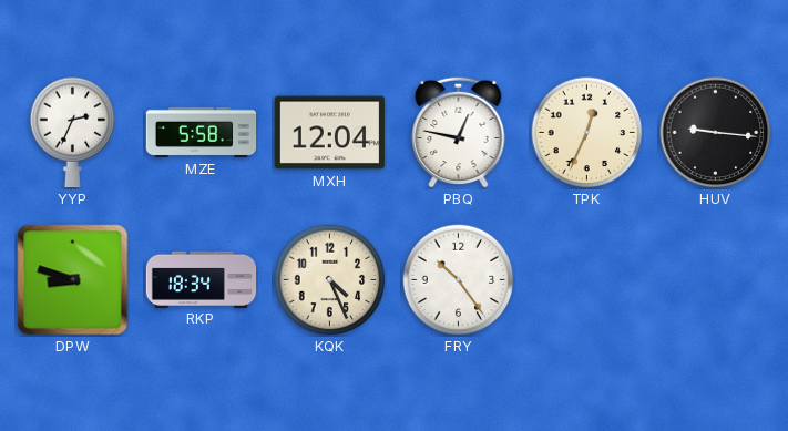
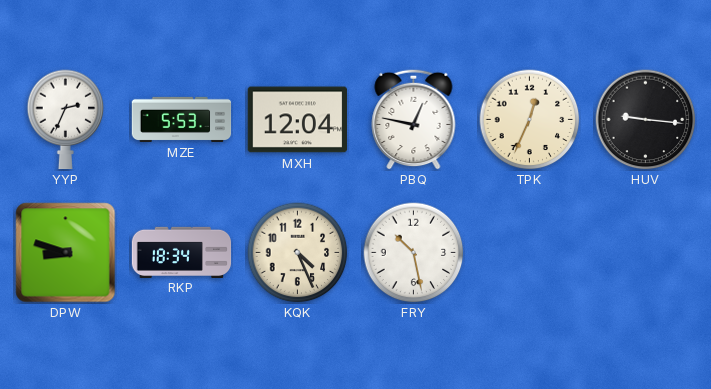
MZE: 5:58 -> 5:53
FRY: 10:24 -> 10:28
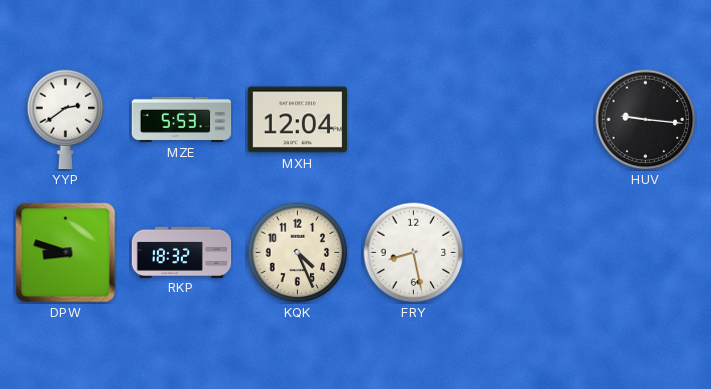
YYP: 2:34 -> 2:39
PBQ: 12:47 -> none
TPK: 12:34 -> none
RKP: 18:34 -> 18:32
FRY: 10:28 -> 8:28
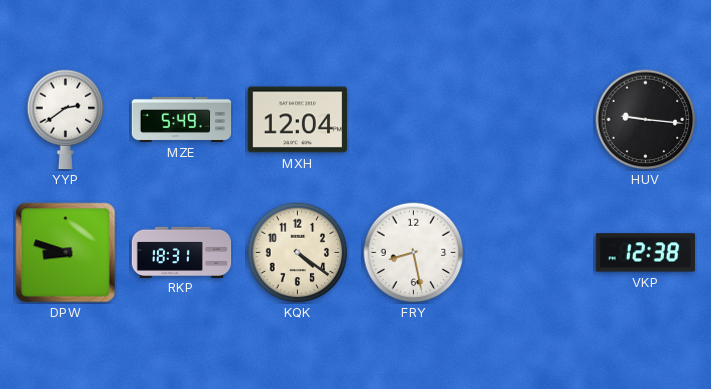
MZE: 5:53 -> 5:49
RKP: 18:32 -> 18:31
KQK: 4:26 -> 4:21
VKP: none -> 12:38
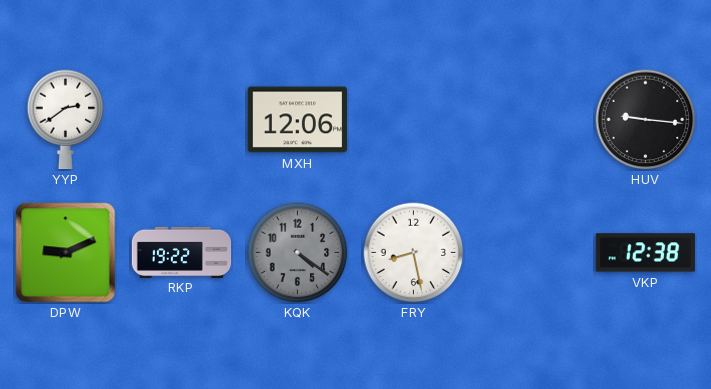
MZE: 5:49 -> none
MXH: 12:04 -> 12:06
DPW: 8:48 -> 9:11
RKP: 18:31 -> 19:22
KQK dial: cream -> grey
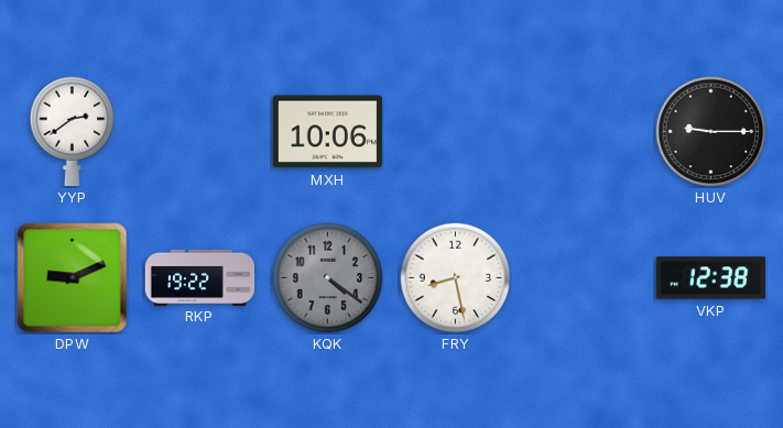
MXH: 12:06 -> 10:06
HUV: 9:16 -> 9:15
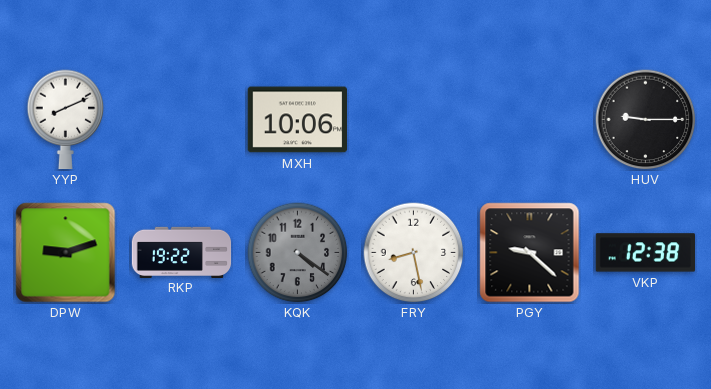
YYP: 2:39 -> 8:11
DPW: 9:11 -> 9:12
PGY: none -> 9:22
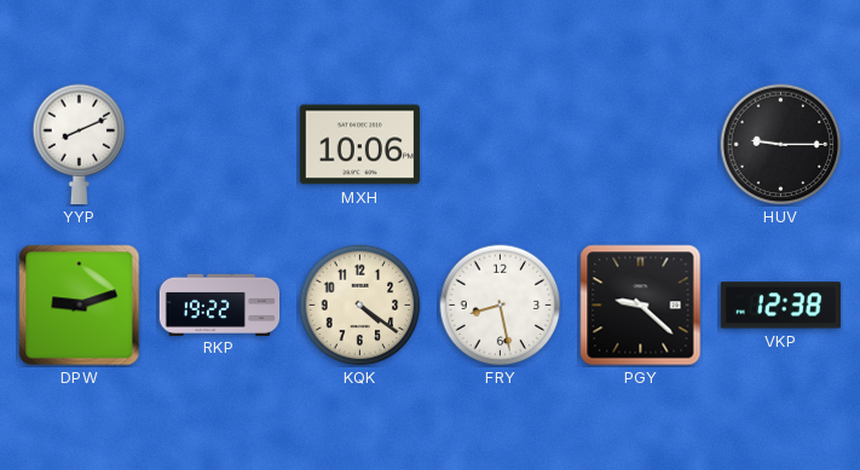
KQK dial: grey -> cream
